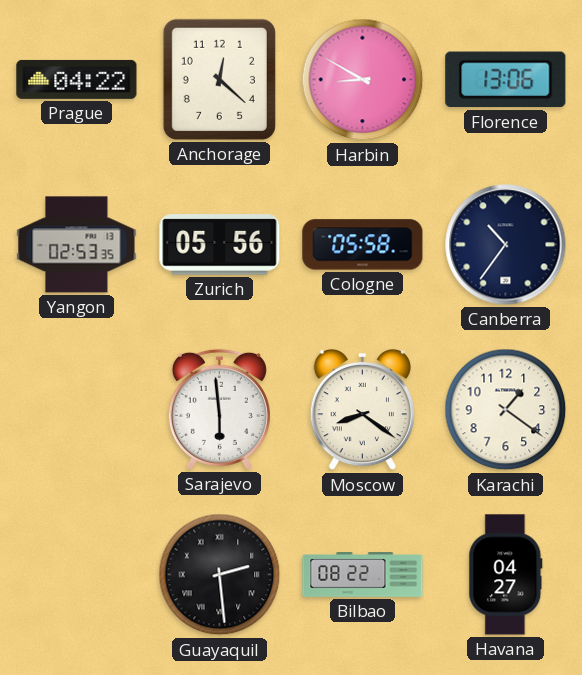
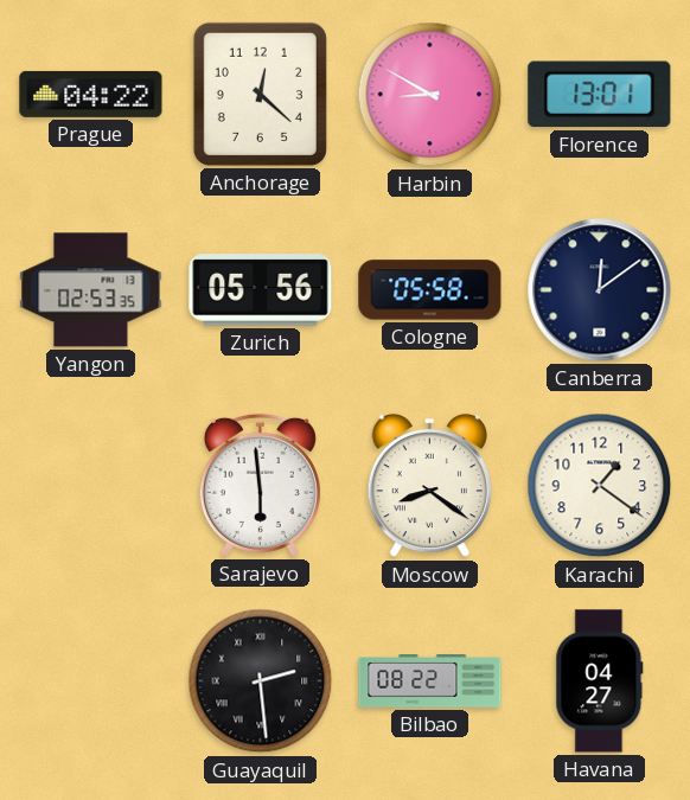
Florence: 13:06 -> 13:01
Canberra: 10:36 -> 12:09
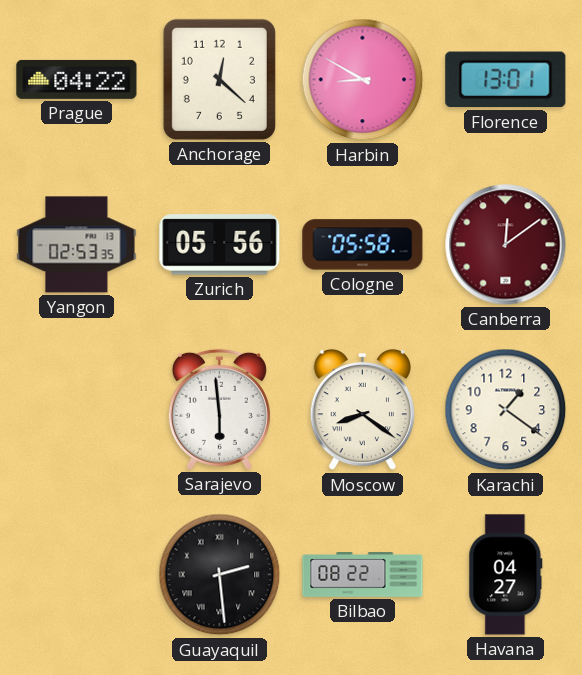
Canberra dial: navy -> burgundy
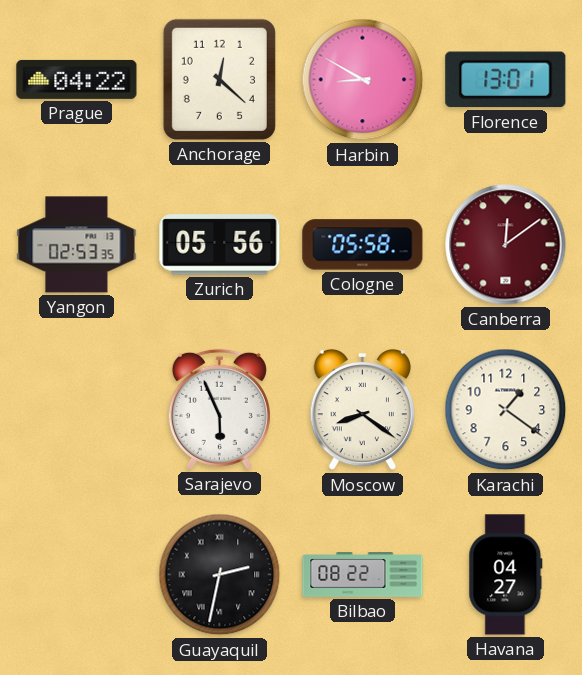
Sarajevo: 5:59 -> 5:56
Guayaquil: 2:29 -> 2:32
